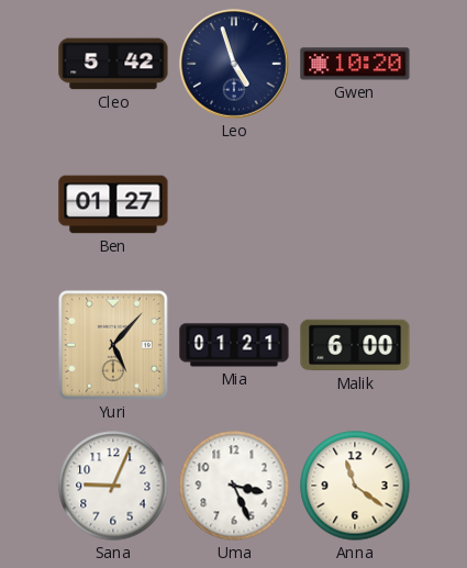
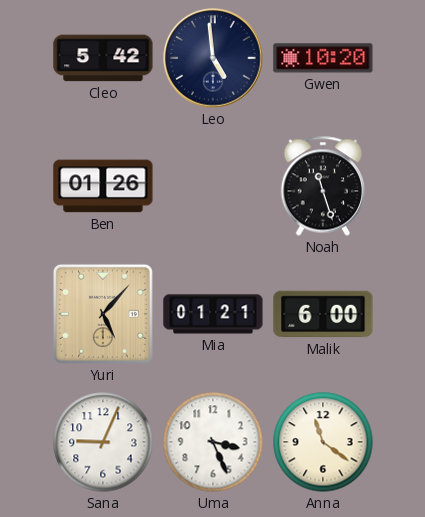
Leo: 4:57 -> 4:59
Ben: 01:27 -> 01:26
Noah: none -> 11:27
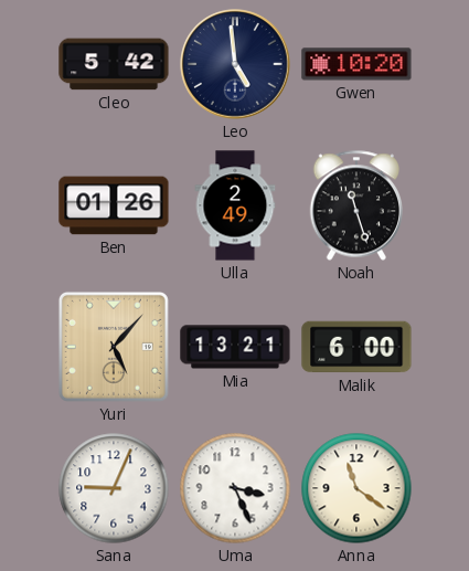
Ulla: none -> 2:49
Mia: 01:21 -> 13:21
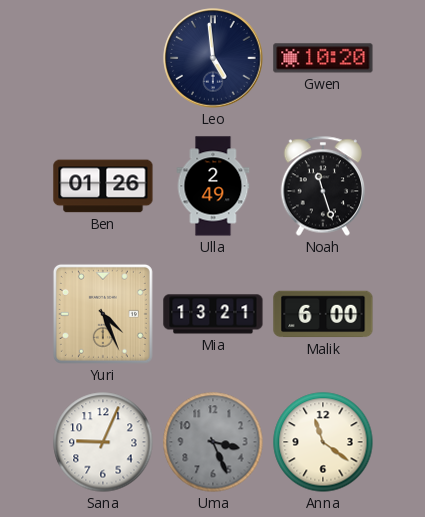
Cleo: 5:42 -> none
Yuri: 5:07 -> 4:26
Uma dial: white -> grey
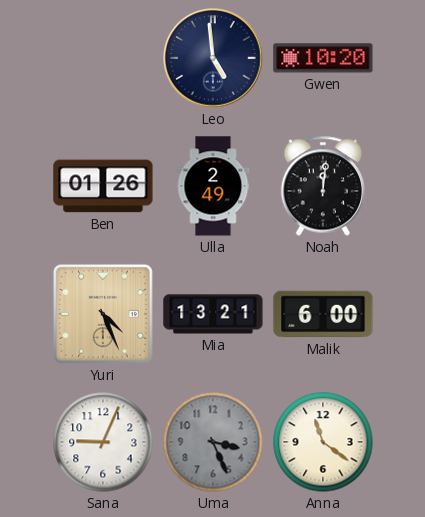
Noah: 11:27 -> 12:01
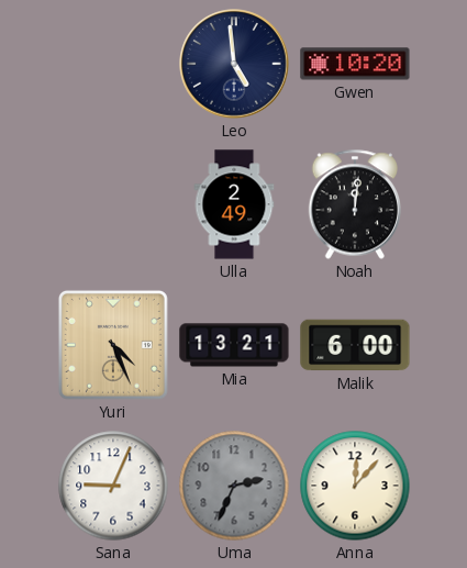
Ben: 01:26 -> none
Uma: 3:26 -> 2:34
Anna: 11:21 -> 12:07
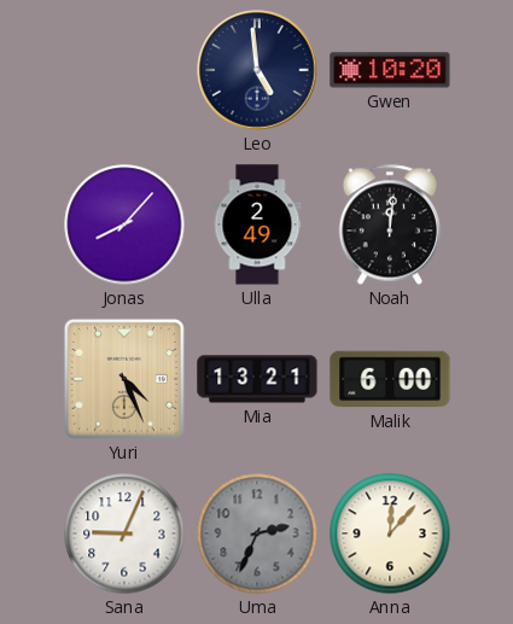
Jonas: none -> 8:07
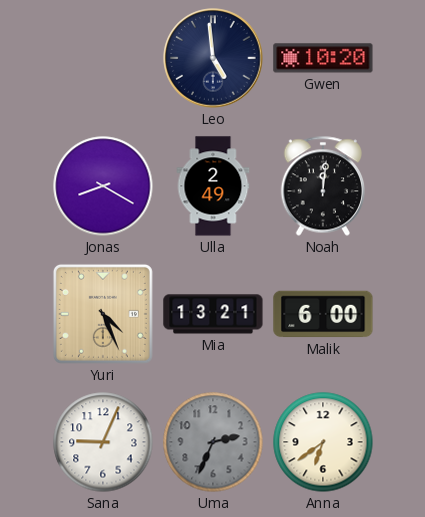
Jonas: 8:07 -> 8:20
Anna: 12:07 -> 6:39
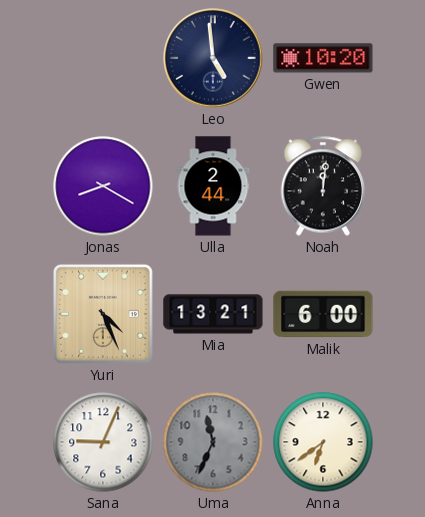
Ulla: 2:49 -> 2:44
Uma: 2:34 -> 11:34
